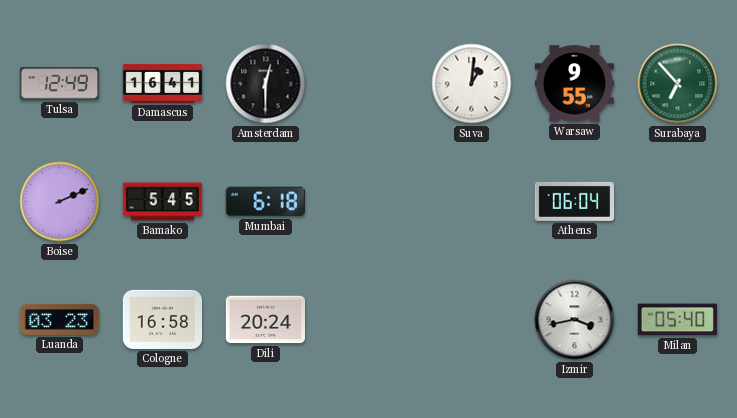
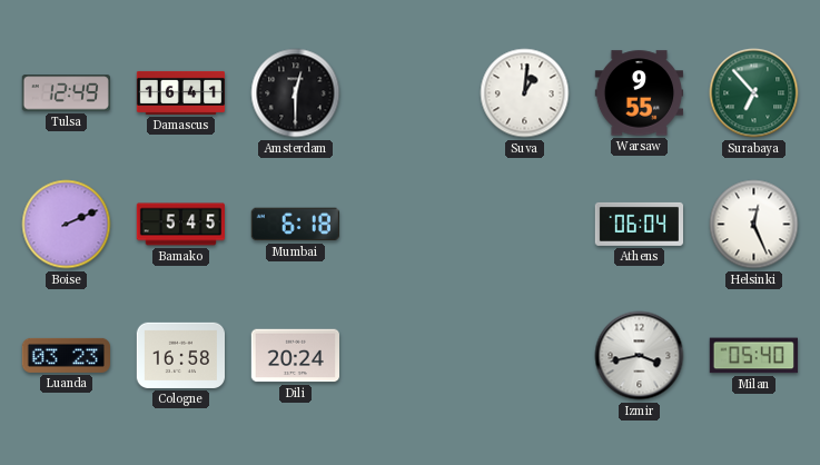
Helsinki: none -> 12:26
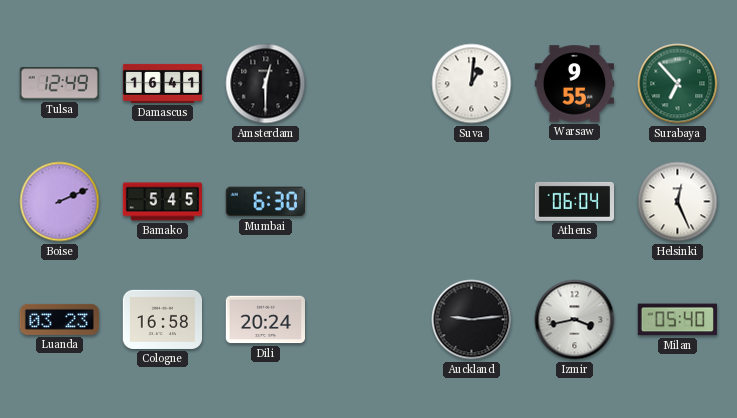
Mumbai: 6:18 -> 6:30
Auckland: none -> 9:14
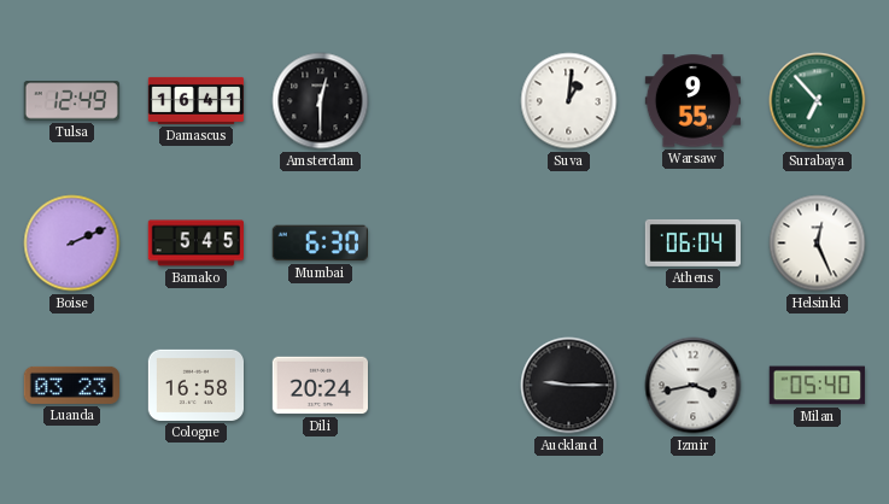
Auckland: 9:14 -> 9:15
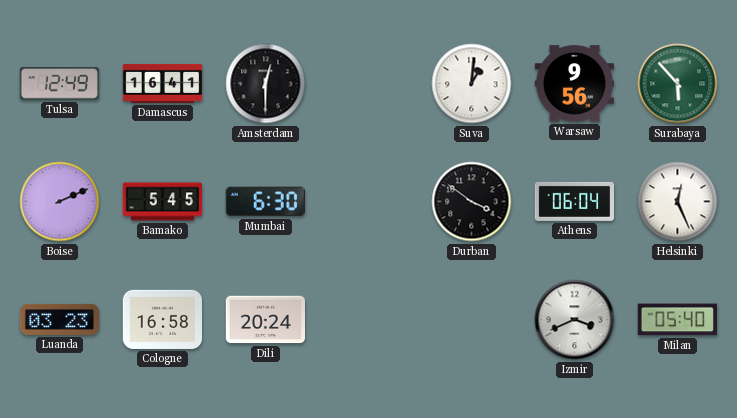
Warsaw: 9:55 -> 9:56
Surabaya: 6:53 -> 5:53
Durban: none -> 3:51
Auckland: 9:15 -> none
Izmir: 3:43 -> 3:41
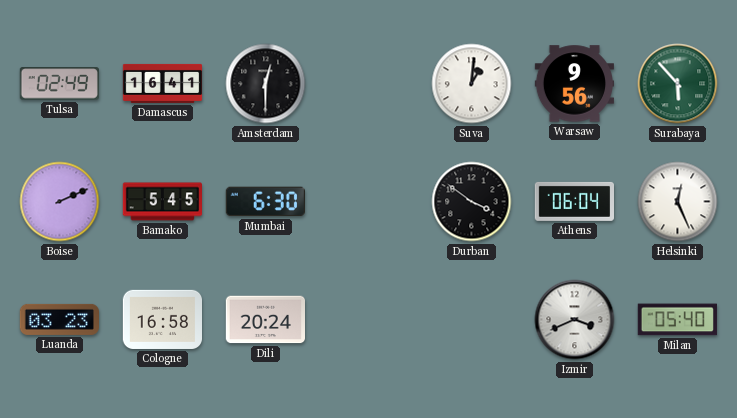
Tulsa: 12:49 -> 02:49
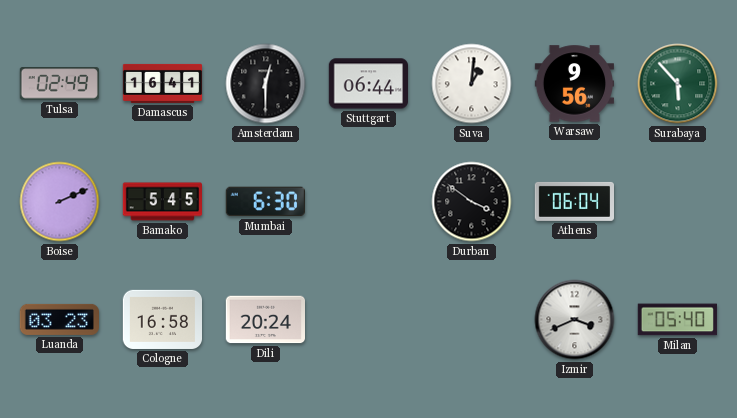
Stuttgart: none -> 06:44
Helsinki: 12:26 -> none
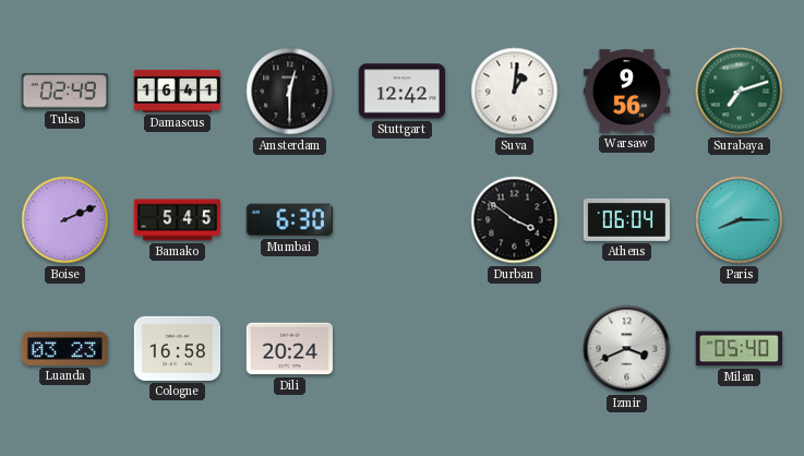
Stuttgart: 06:44 -> 12:42
Surabaya: 5:53 -> 7:12
Paris: none -> 8:15
